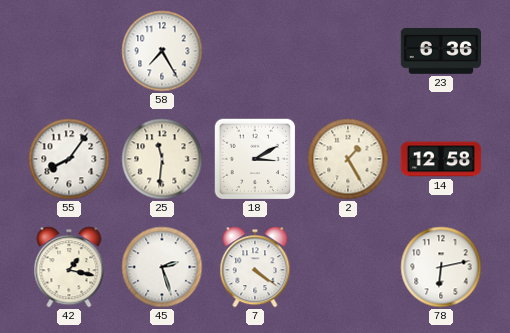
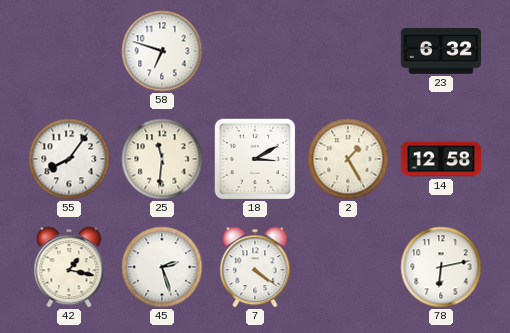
58: 7:25 -> 6:48
23: 6:36 -> 6:32
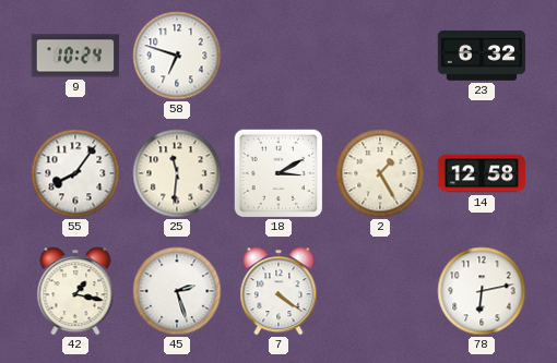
9: none -> 10:24
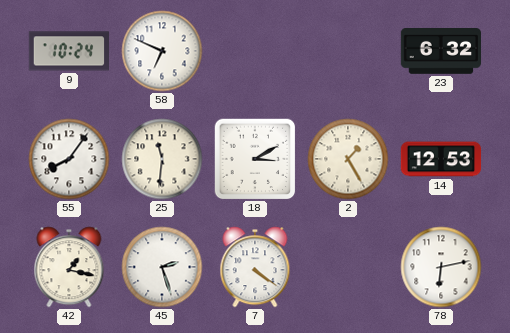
58: 6:48 -> 6:49
14: 12:58 -> 12:53
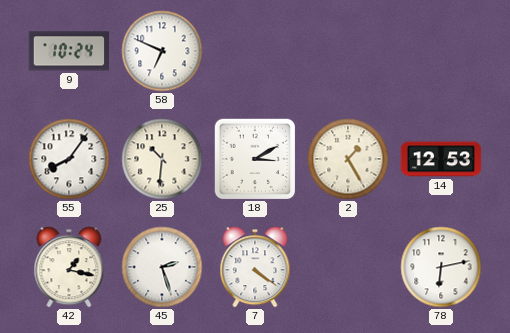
23: 6:32 -> none
25: 11:31 -> 10:31
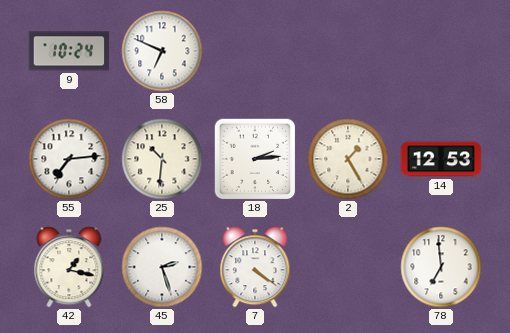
55: 8:06 -> 7:14
18: 3:10 -> 2:14
78: 6:13 -> 6:59
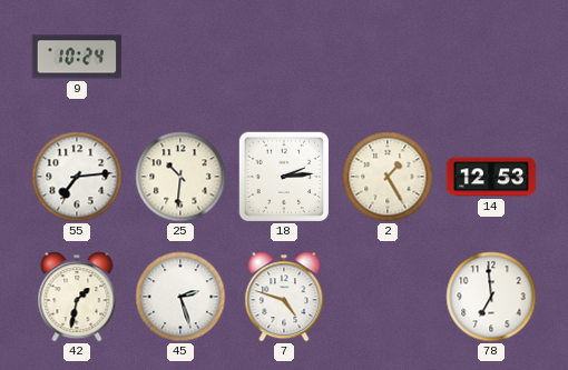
58: 6:49 -> none
42: 1:17 -> 1:32
7: 4:21 -> 4:48
